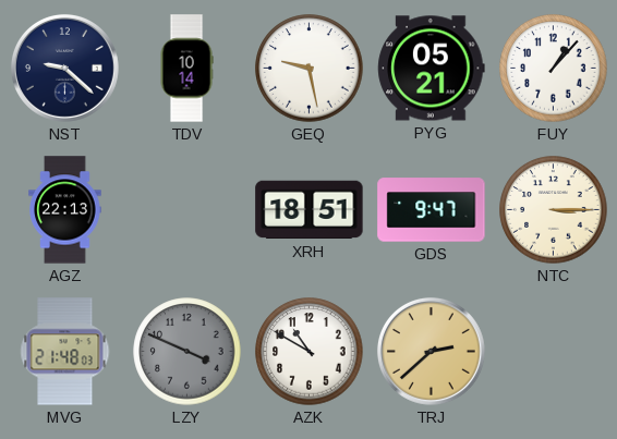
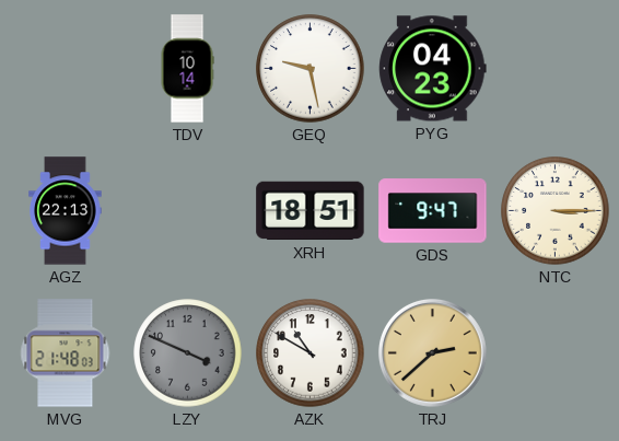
NST: 9:22 -> none
PYG: 05:21 -> 04:23
FUY: 1:07 -> none
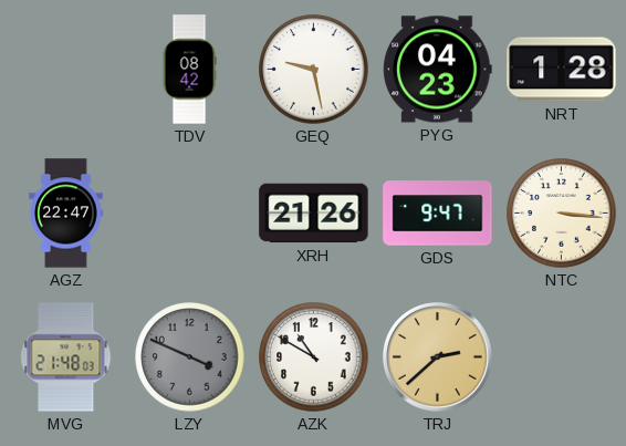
TDV: 10:14 -> 08:42
NRT: none -> 1:28
AGZ: 22:13 -> 22:47
XRH: 18:51 -> 21:26
NTC: 3:15 -> 3:16
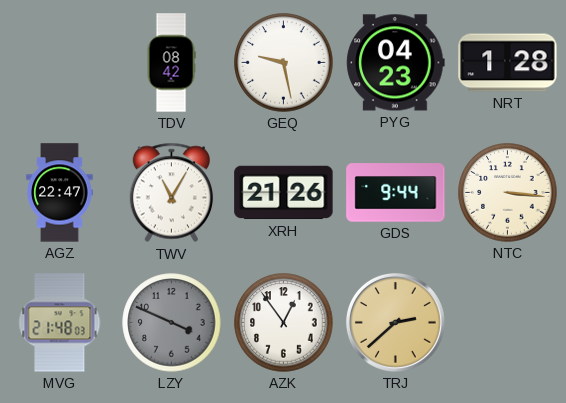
TWV: none -> 11:05
GDS: 9:47 -> 9:44
AZK: 10:50 -> 12:54
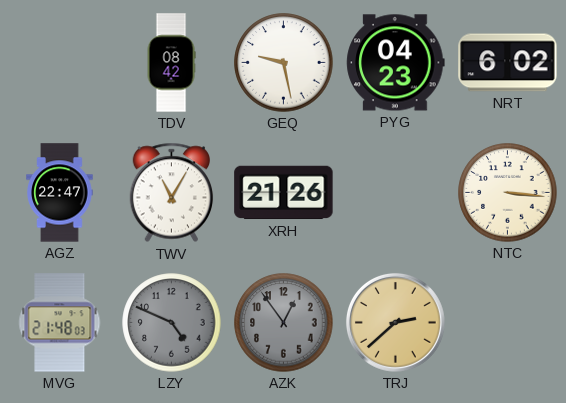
NRT: 1:28 -> 6:02
GDS: 9:44 -> none
LZY: 3:49 -> 4:49
AZK dial: white -> grey
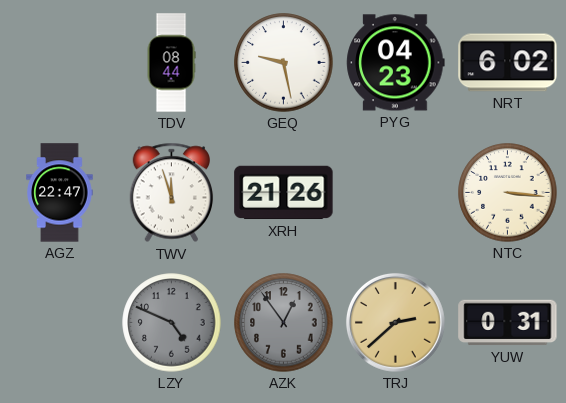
TDV: 08:42 -> 08:44
TWV: 11:05 -> 11:57
MVG: 21:48 -> none
YUW: none -> 0:31
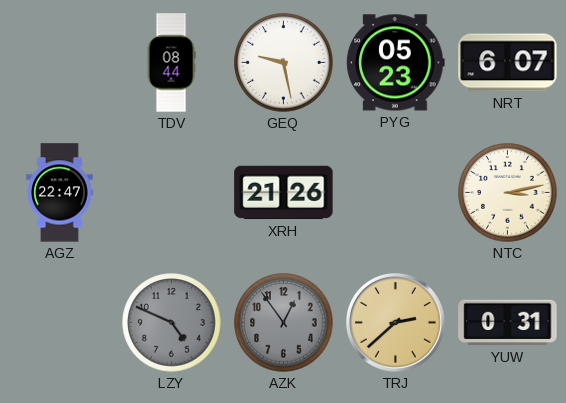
PYG: 04:23 -> 05:23
NRT: 6:02 -> 6:07
TWV: 11:57 -> none
NTC: 3:16 -> 3:13
